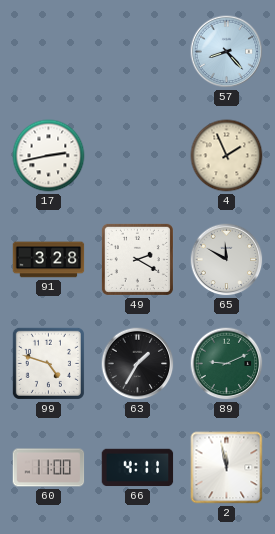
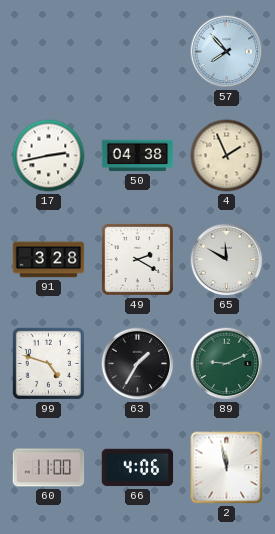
57: 8:23 -> 7:53
50: none -> 04:38
66: 4:11 -> 4:06
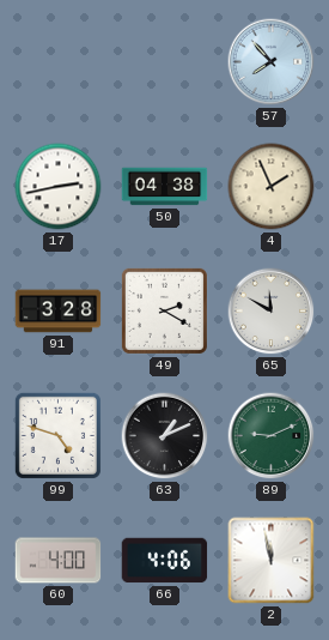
63: 1:35 -> 1:11
60: 11:00 -> 4:00
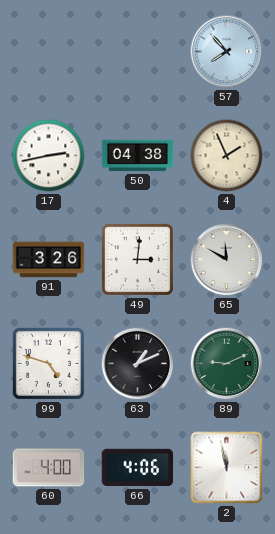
91: 3:28 -> 3:26
49: 2:20 -> 3:01
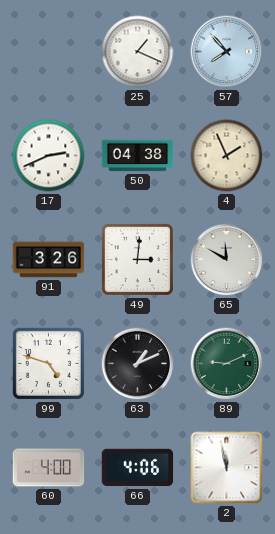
25: none -> 1:19
17: 2:43 -> 2:41
